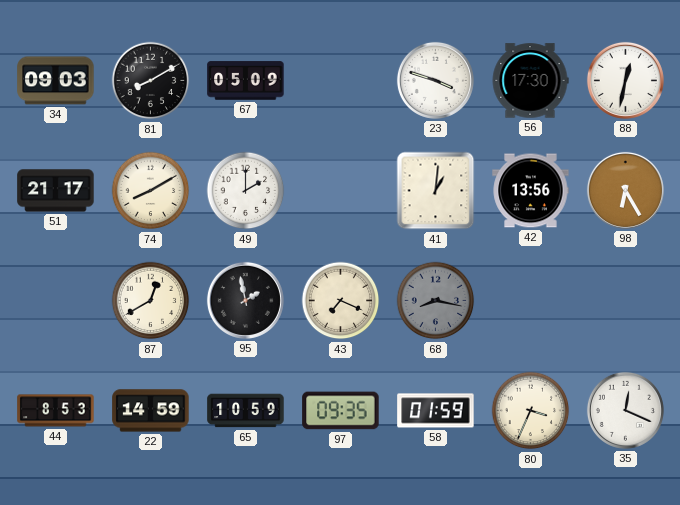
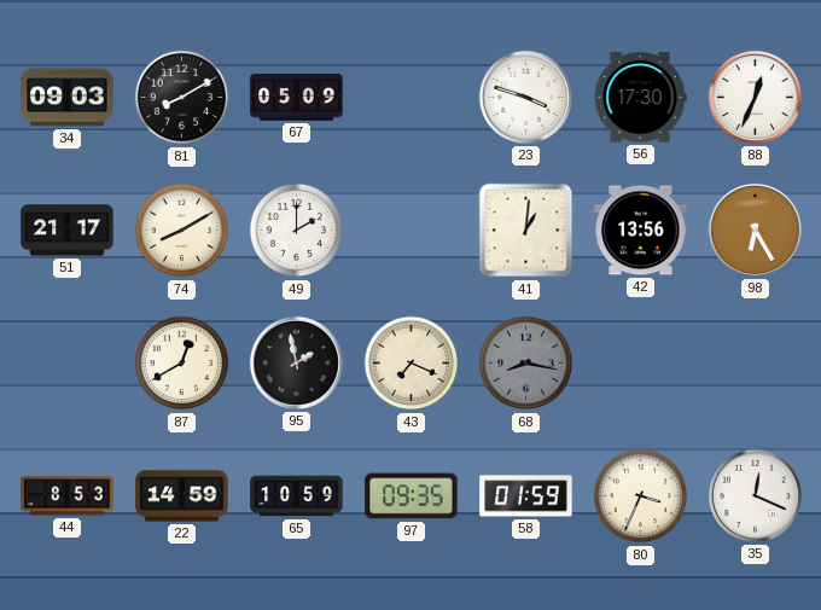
88: 12:32 -> 12:34
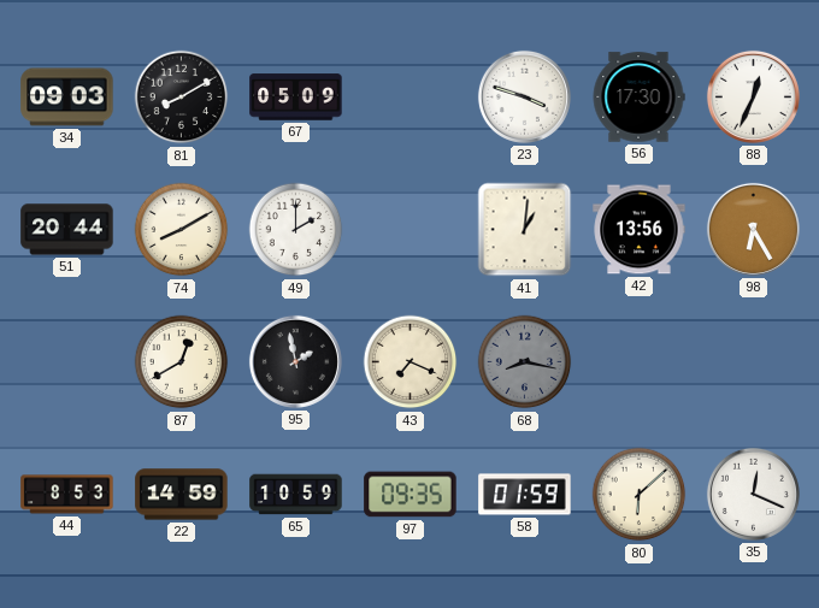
51: 21:17 -> 20:44
80: 3:34 -> 6:08
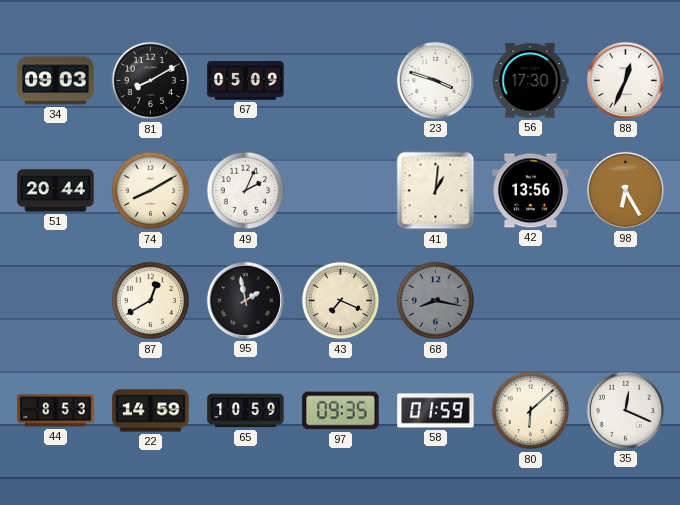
49: 2:00 -> 2:04
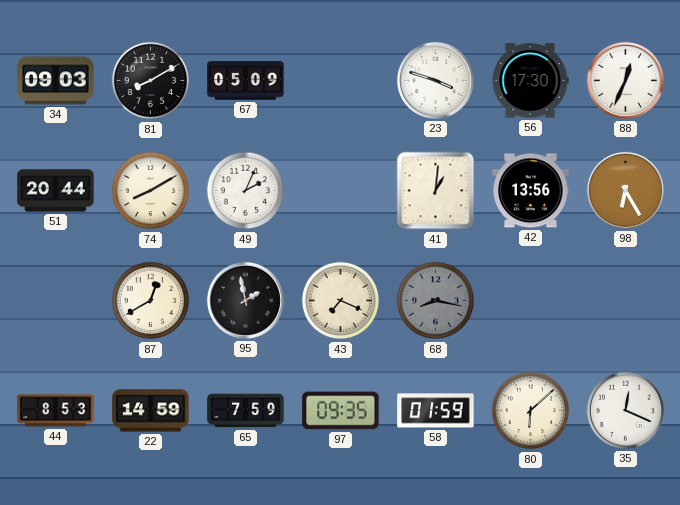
65: 10:59 -> 7:59
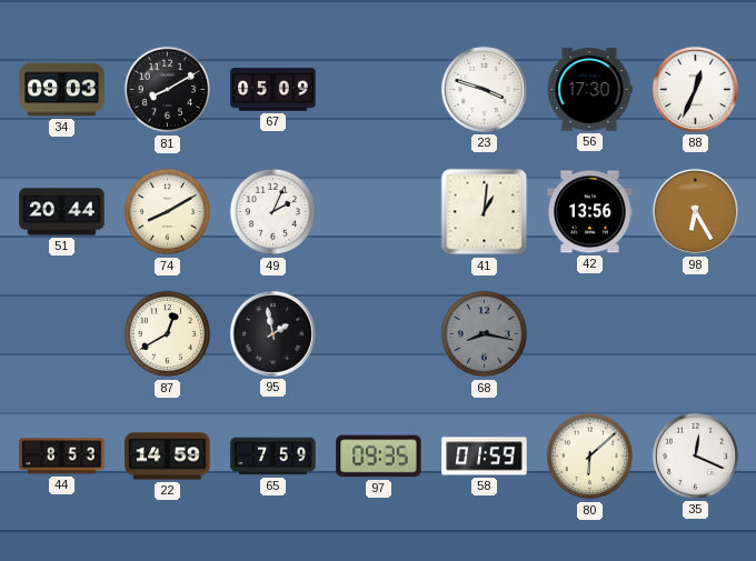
43: 7:19 -> none
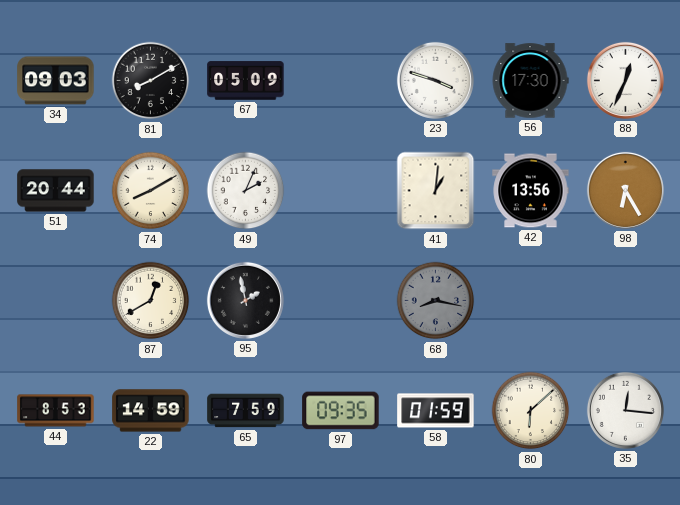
35: 12:19 -> 12:16
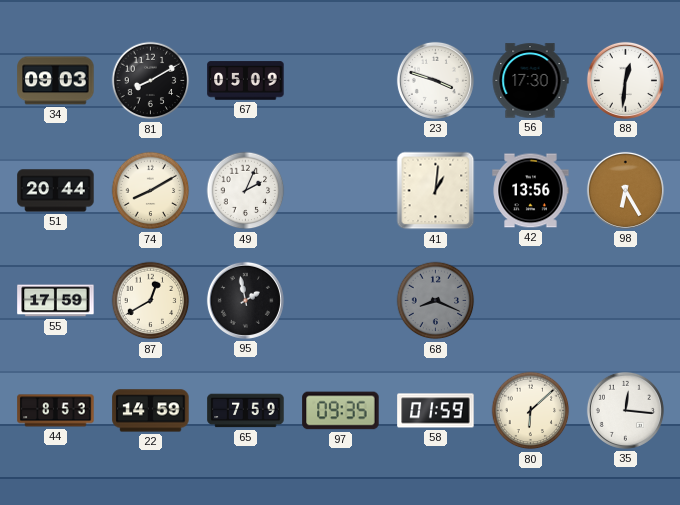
88: 12:34 -> 12:31
55: none -> 17:59
68: 8:17 -> 8:19
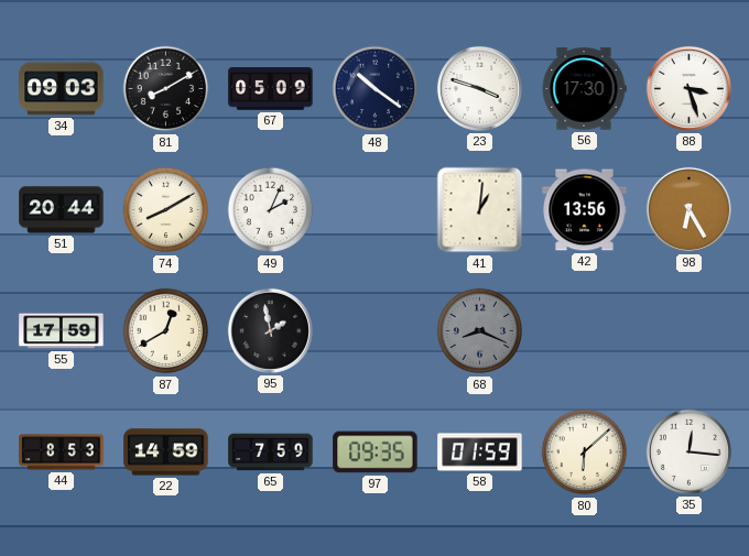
48: none -> 10:21
88: 12:31 -> 3:27
